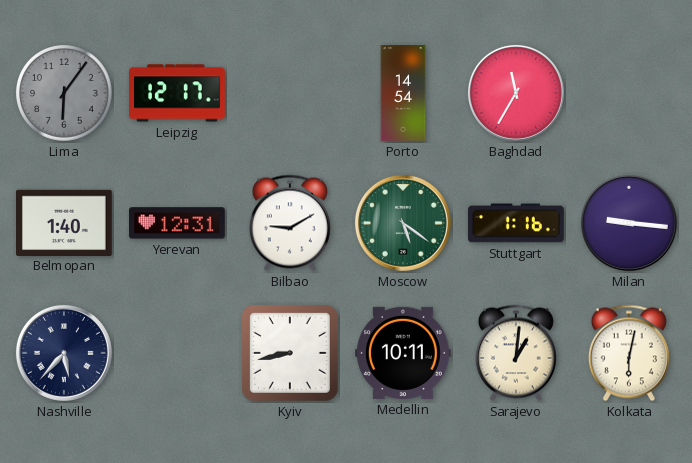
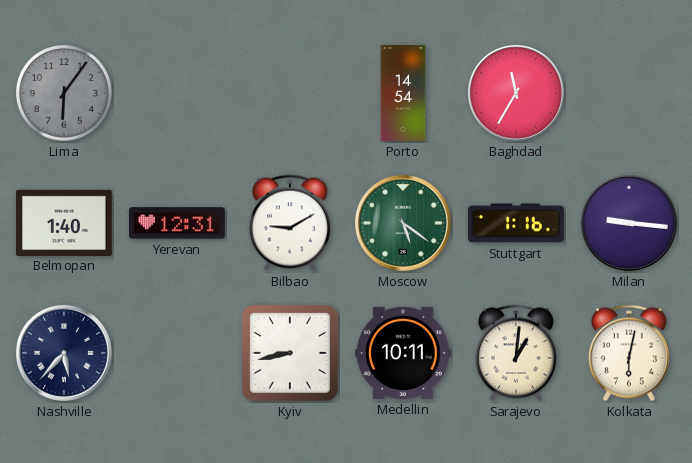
Leipzig: 12:17 -> none
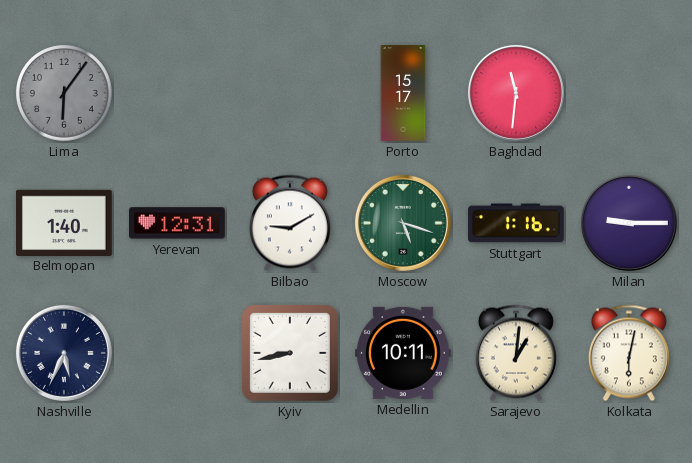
Porto: 14:54 -> 15:17
Baghdad: 11:35 -> 11:31
Moscow: 5:21 -> 5:18
Milan: 9:16 -> 9:15
Nashville: 5:37 -> 5:34
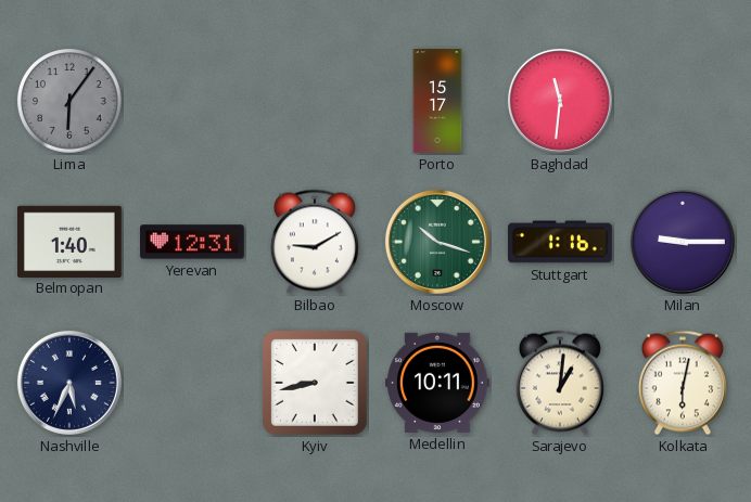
Moscow: 5:18 -> 10:18
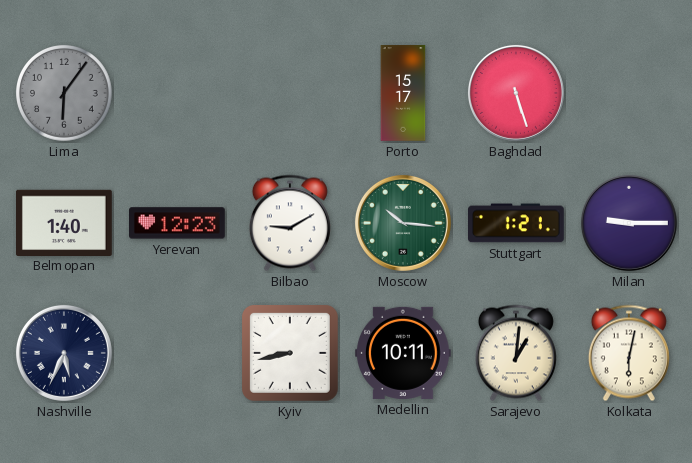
Baghdad: 11:31 -> 5:27
Yerevan: 12:31 -> 12:23
Moscow: 10:18 -> 10:16
Stuttgart: 1:16 -> 1:21
